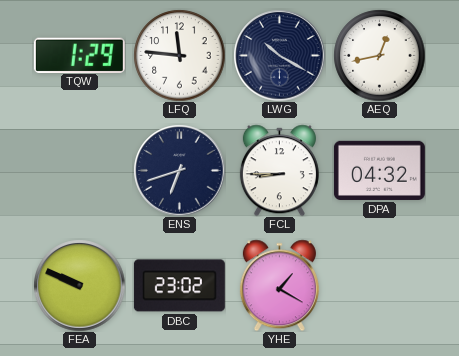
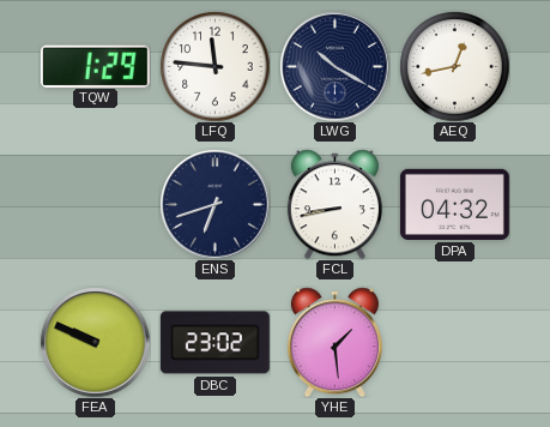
FCL: 8:45 -> 8:43
YHE: 1:20 -> 1:29
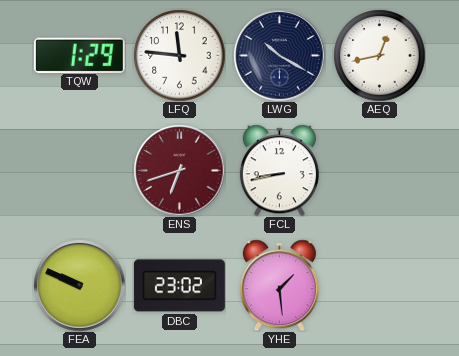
ENS dial: navy -> burgundy
DPA: 04:32 -> none
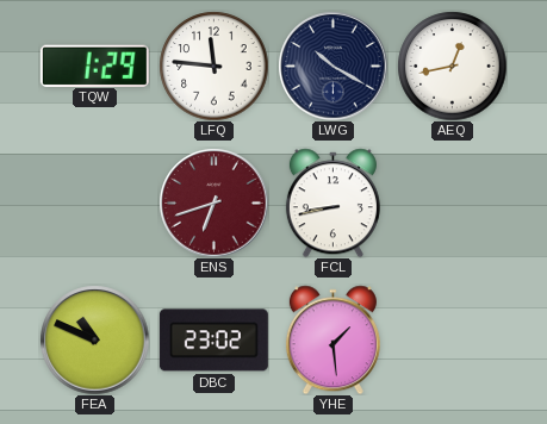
FEA: 9:49 -> 10:49
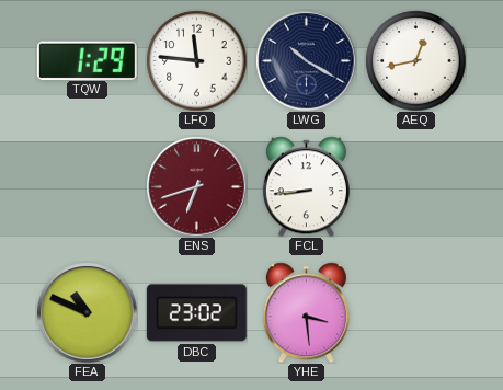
FCL: 8:43 -> 8:44
YHE: 1:29 -> 3:29
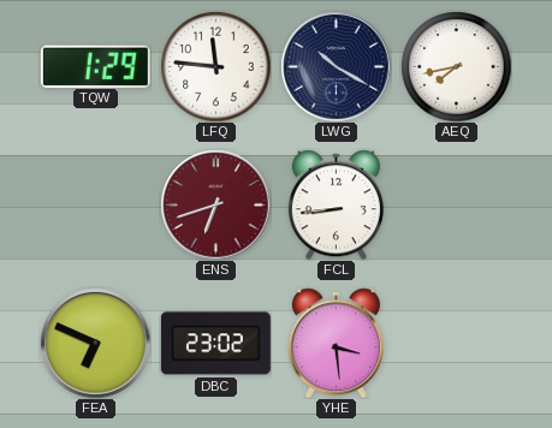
AEQ: 12:43 -> 7:43
FEA: 10:49 -> 6:49
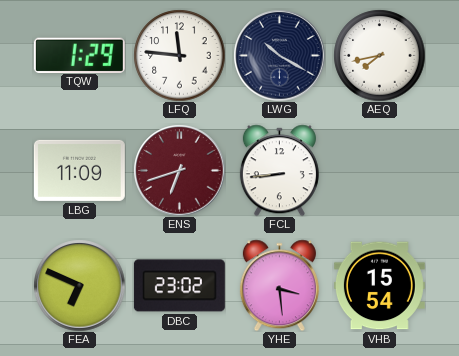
LBG: none -> 11:09
VHB: none -> 15:54
